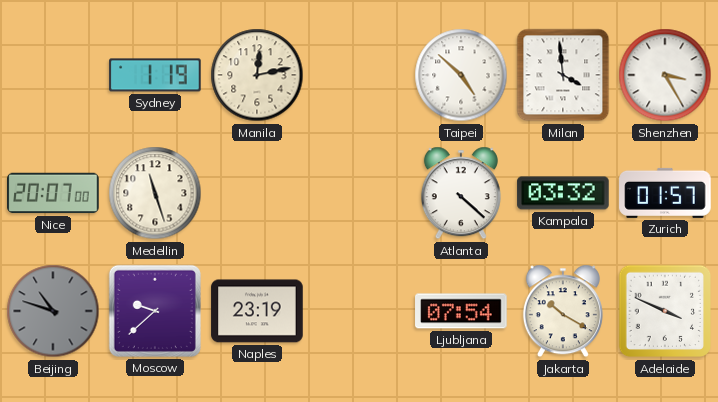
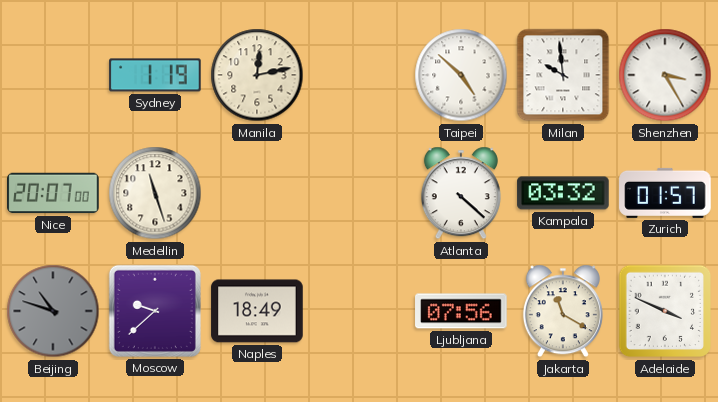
Milan: 3:59 -> 9:59
Naples: 23:19 -> 18:49
Ljubljana: 07:54 -> 07:56
Jakarta: 10:20 -> 11:20
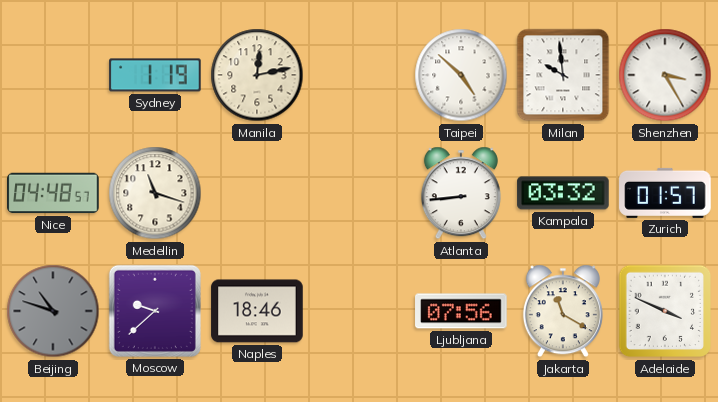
Nice: 20:07 -> 04:48
Medellin: 11:27 -> 11:18
Atlanta: 4:22 -> 8:44
Naples: 18:49 -> 18:46
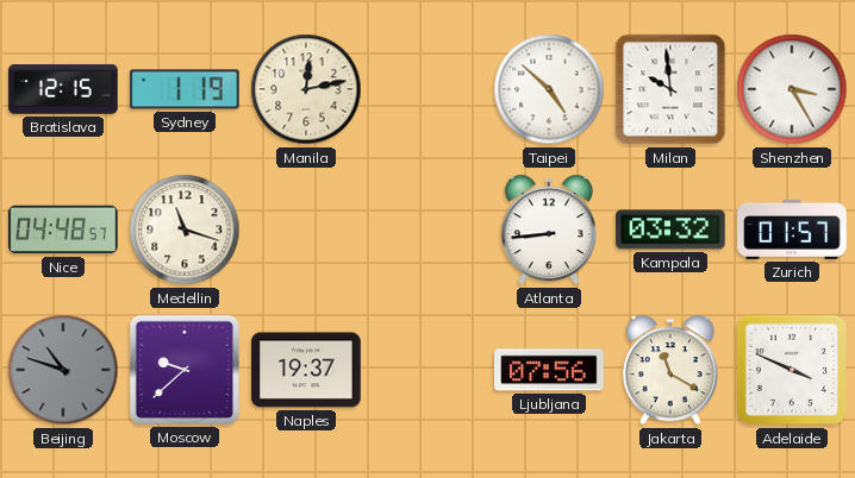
Bratislava: none -> 12:15
Naples: 18:46 -> 19:37
